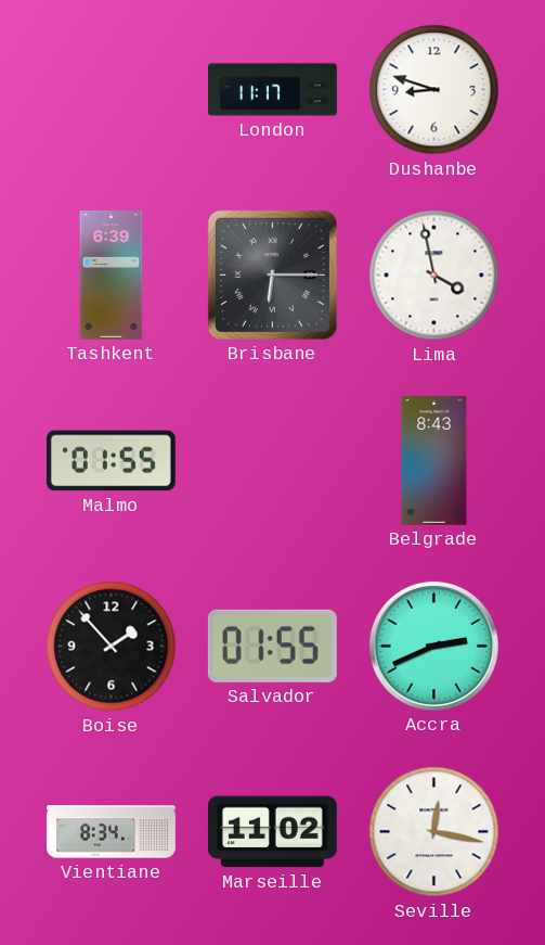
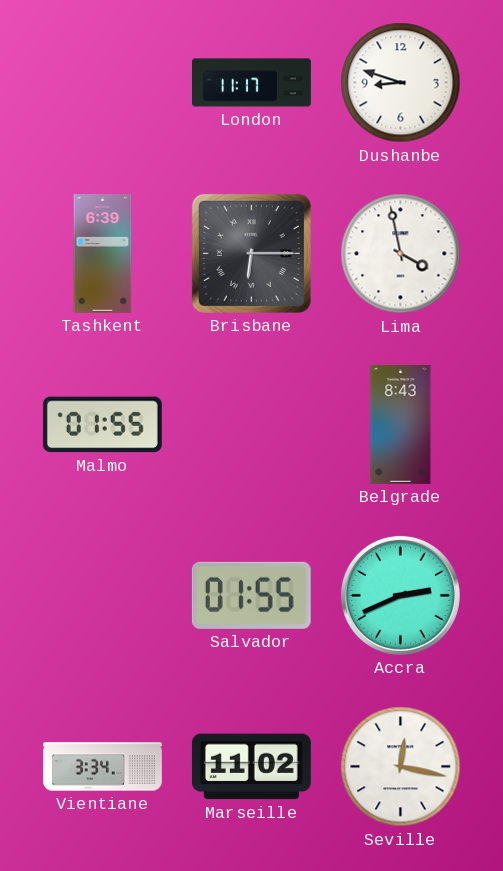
Boise: 1:53 -> none
Vientiane: 8:34 -> 3:34
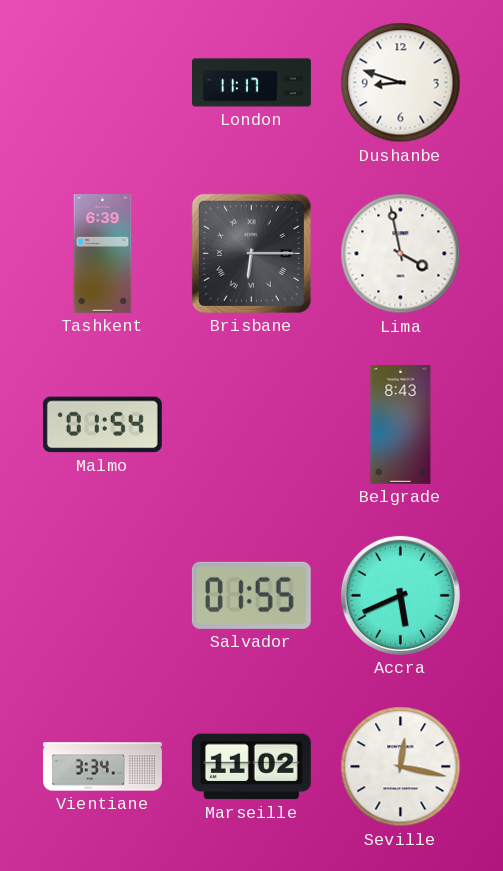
Malmo: 01:55 -> 01:54
Accra: 2:41 -> 5:41
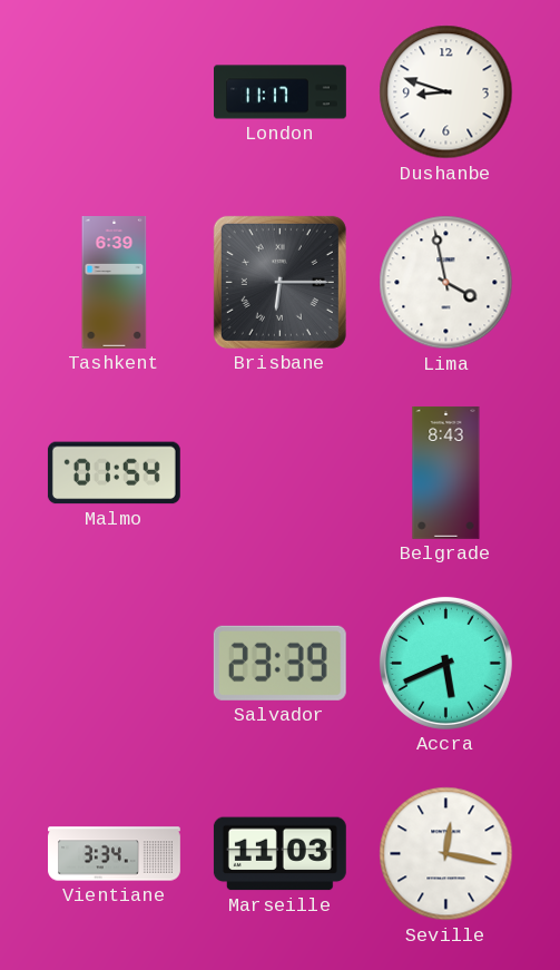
Salvador: 01:55 -> 23:39
Marseille: 11:02 -> 11:03
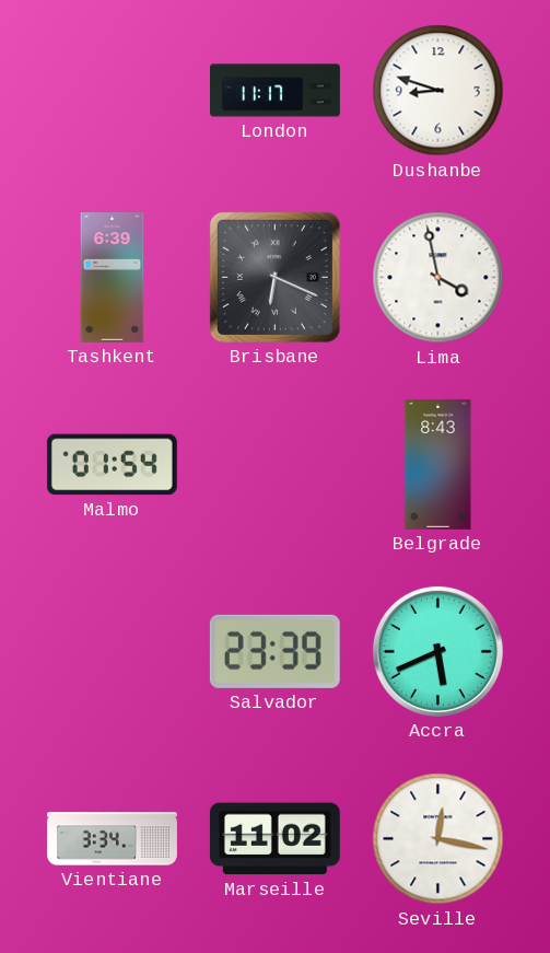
Brisbane: 6:15 -> 6:19
Marseille: 11:03 -> 11:02
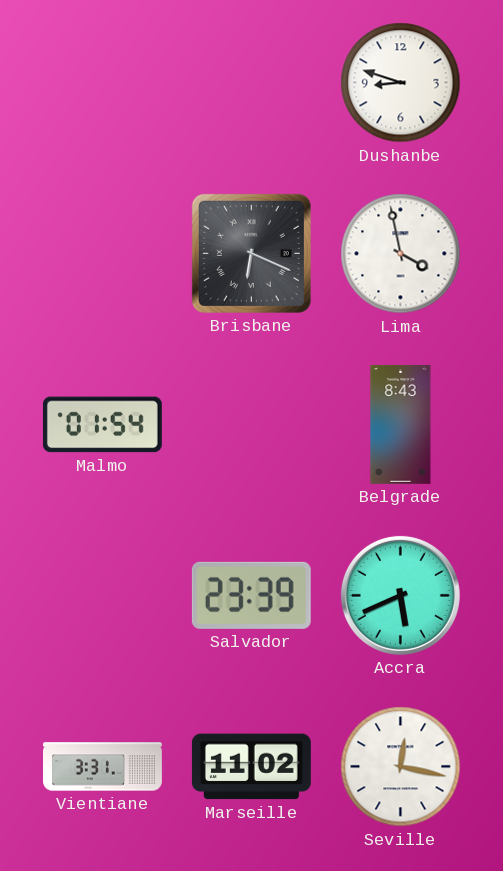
London: 11:17 -> none
Tashkent: 6:39 -> none
Vientiane: 3:34 -> 3:31
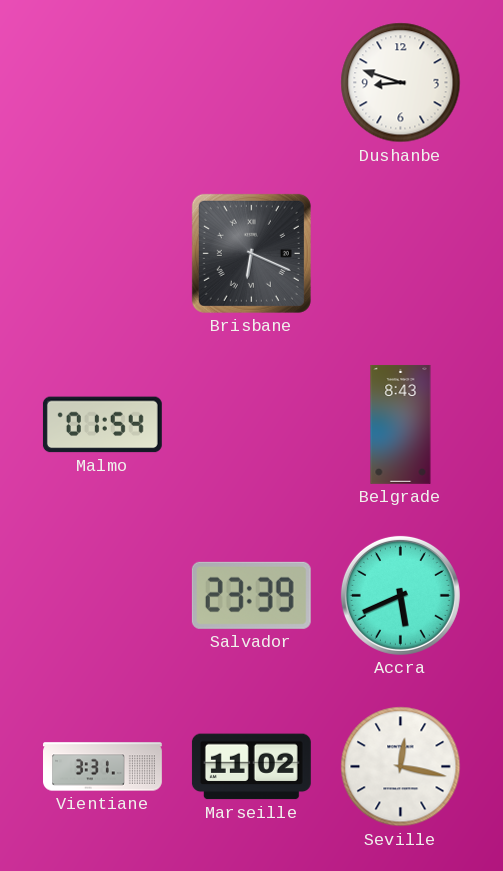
Lima: 3:58 -> none
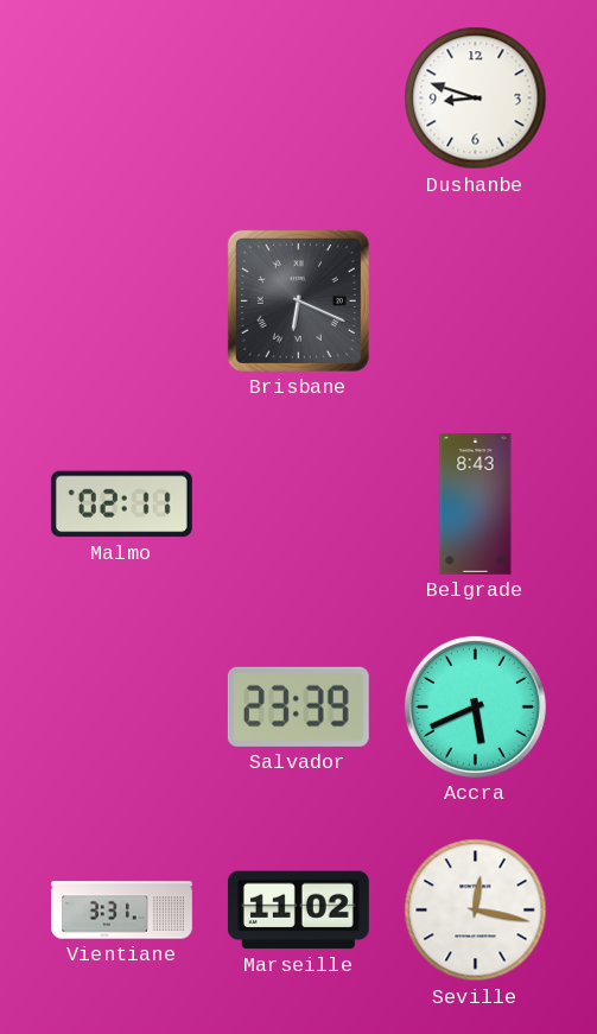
Malmo: 01:54 -> 02:11
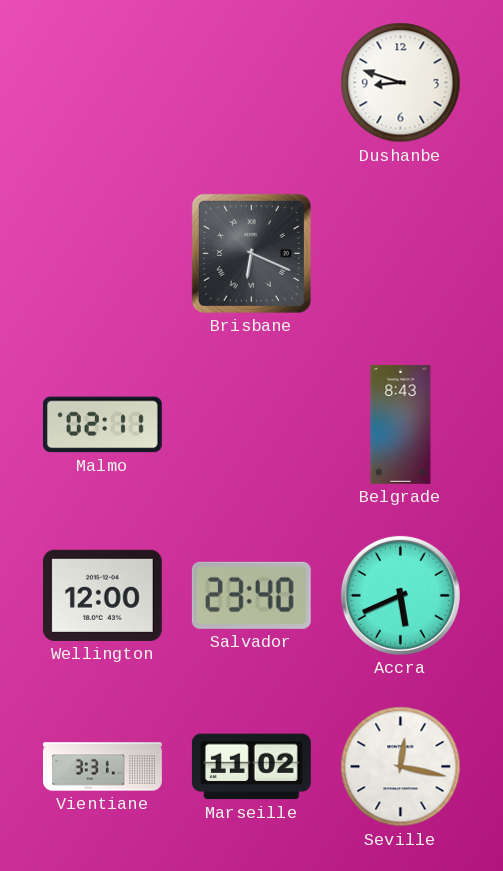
Wellington: none -> 12:00
Salvador: 23:39 -> 23:40
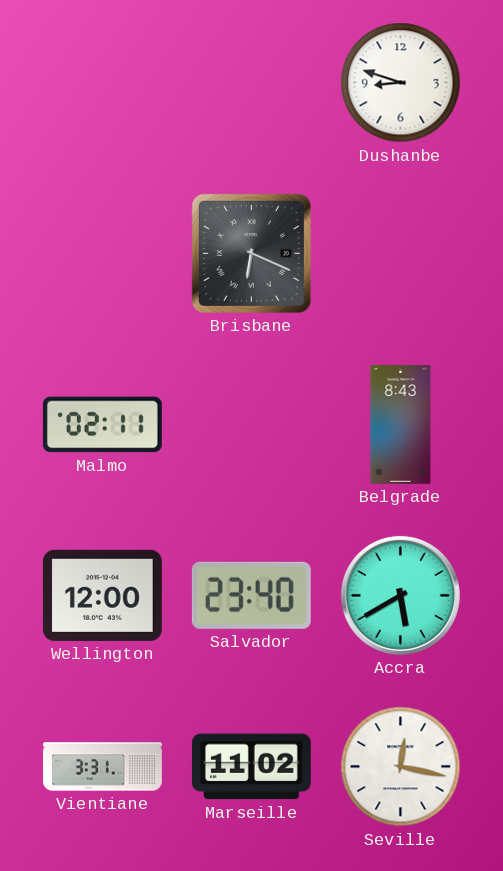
Accra: 5:41 -> 5:40
